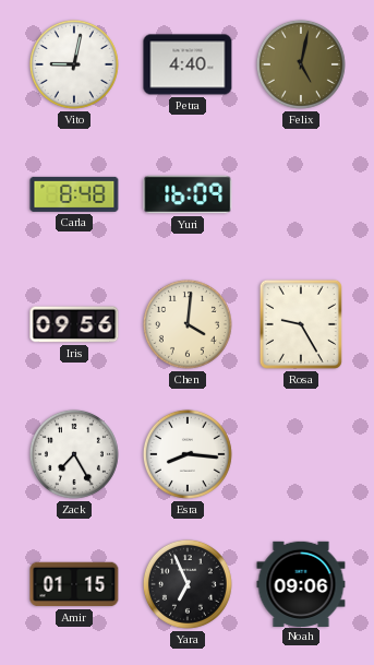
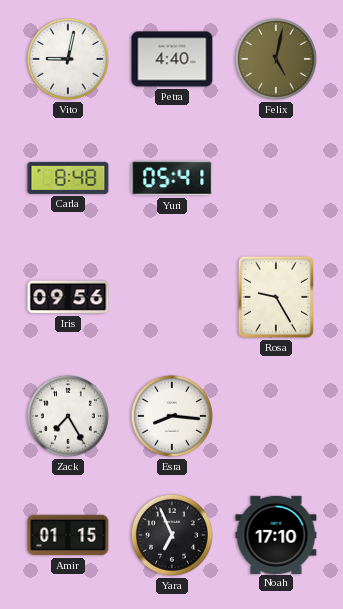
Yuri: 16:09 -> 05:41
Chen: 4:01 -> none
Noah: 09:06 -> 17:10
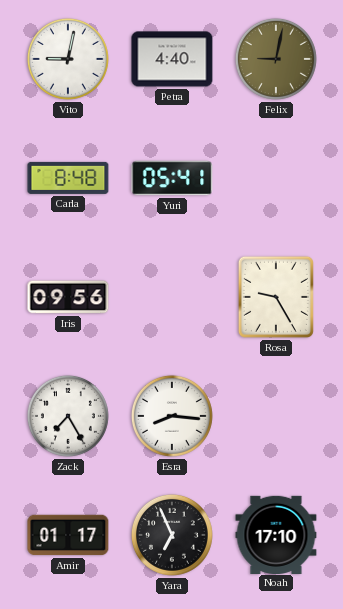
Felix: 5:02 -> 9:02
Amir: 01:15 -> 01:17
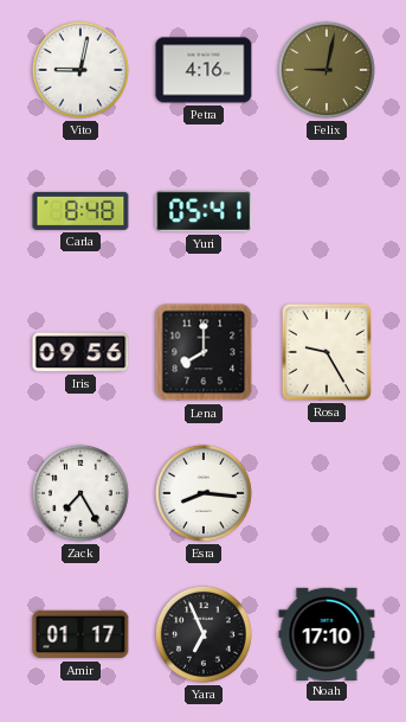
Petra: 4:40 -> 4:16
Lena: none -> 8:00
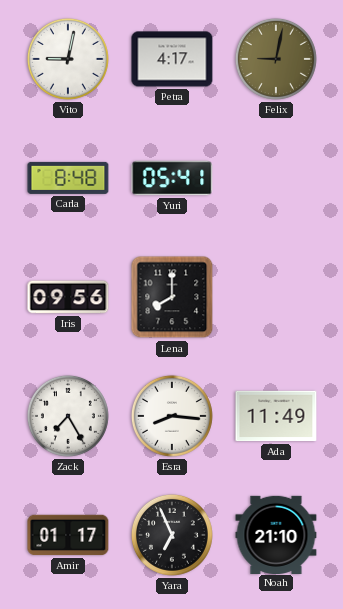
Petra: 4:16 -> 4:17
Rosa: 9:25 -> none
Ada: none -> 11:49
Noah: 17:10 -> 21:10
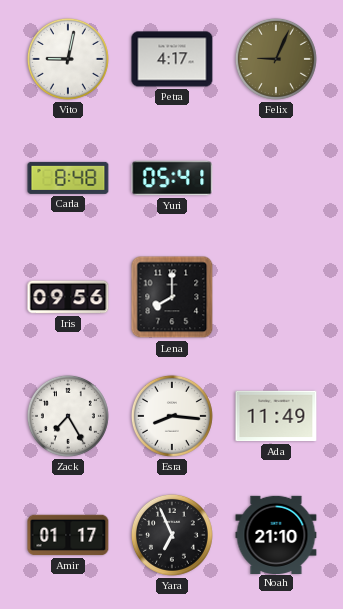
Felix: 9:02 -> 9:04
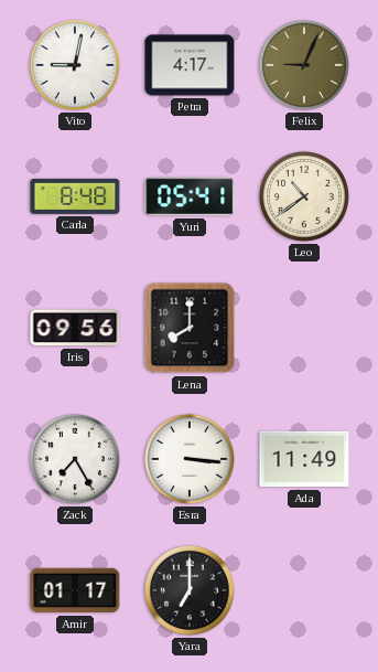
Leo: none -> 10:39
Esra: 8:16 -> 3:16
Yara: 6:56 -> 7:00
Noah: 21:10 -> none
